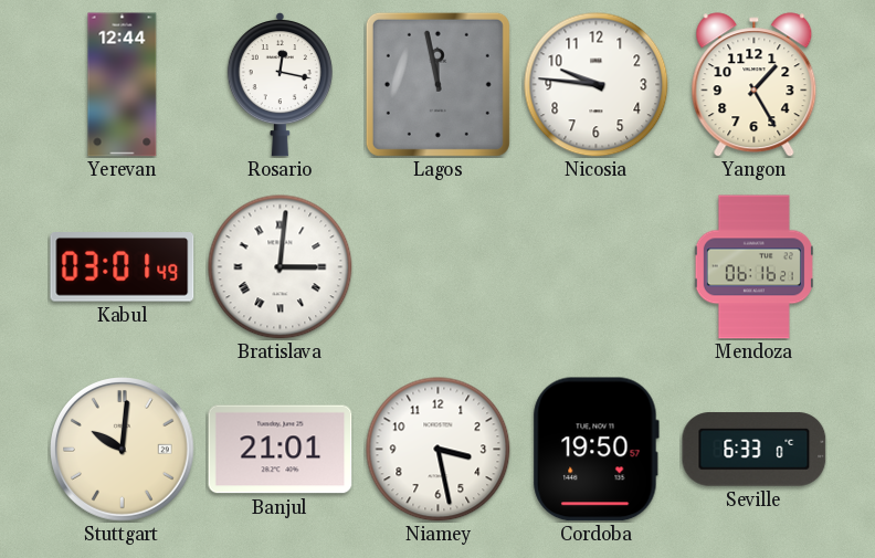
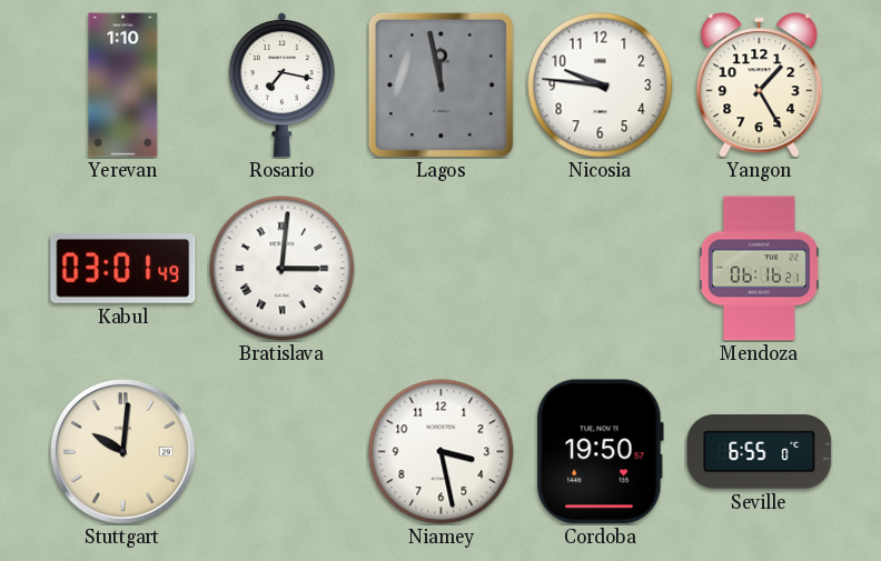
Yerevan: 12:44 -> 1:10
Rosario: 12:17 -> 7:17
Banjul: 21:01 -> none
Seville: 6:33 -> 6:55
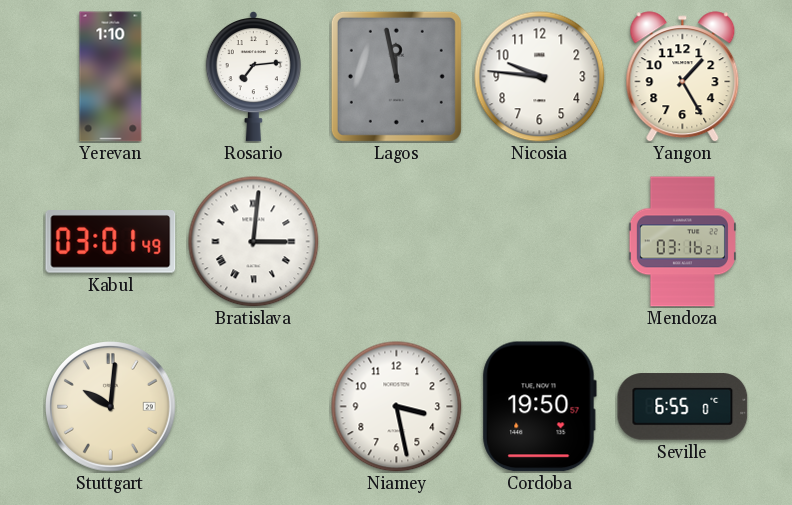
Rosario: 7:17 -> 7:14
Mendoza: 06:16 -> 03:16
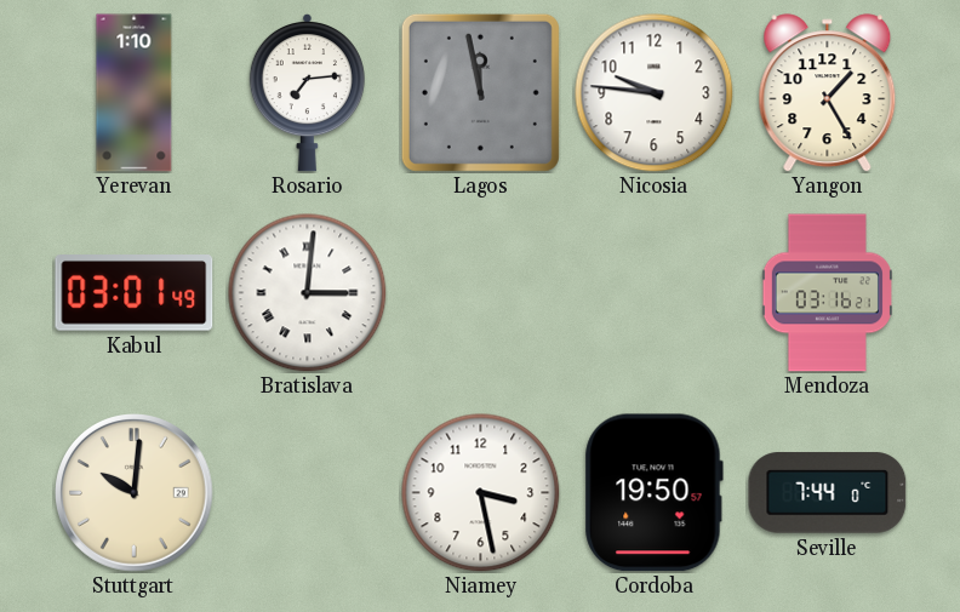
Seville: 6:55 -> 7:44
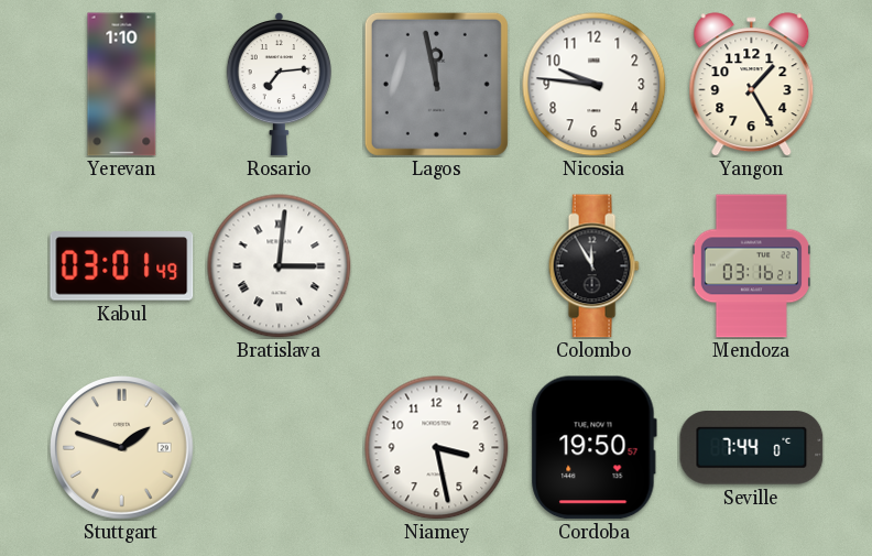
Colombo: none -> 11:55
Stuttgart: 10:01 -> 1:48
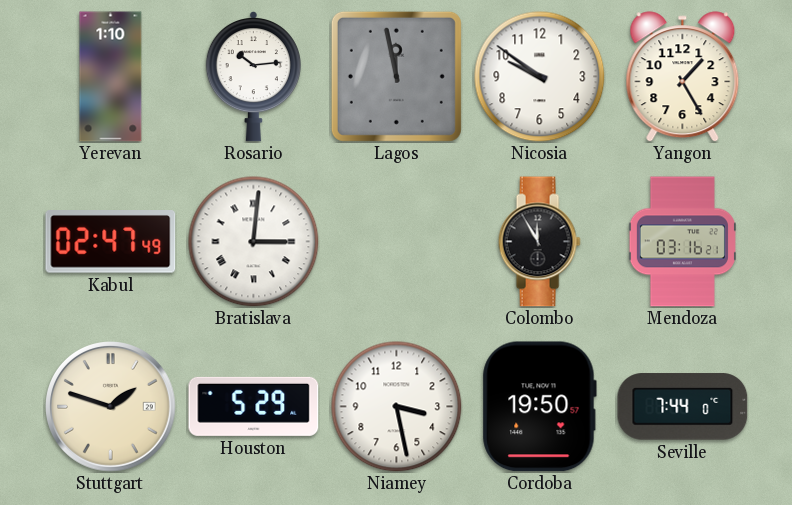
Rosario: 7:14 -> 10:14
Nicosia: 9:46 -> 9:51
Kabul: 03:01 -> 02:47
Houston: none -> 5:29
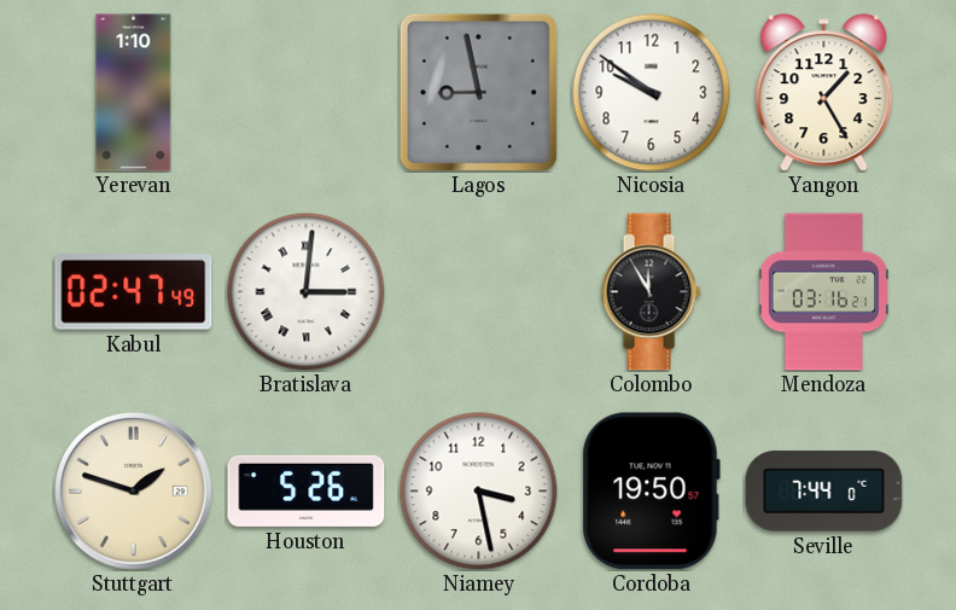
Rosario: 10:14 -> none
Lagos: 11:58 -> 8:58
Houston: 5:29 -> 5:26
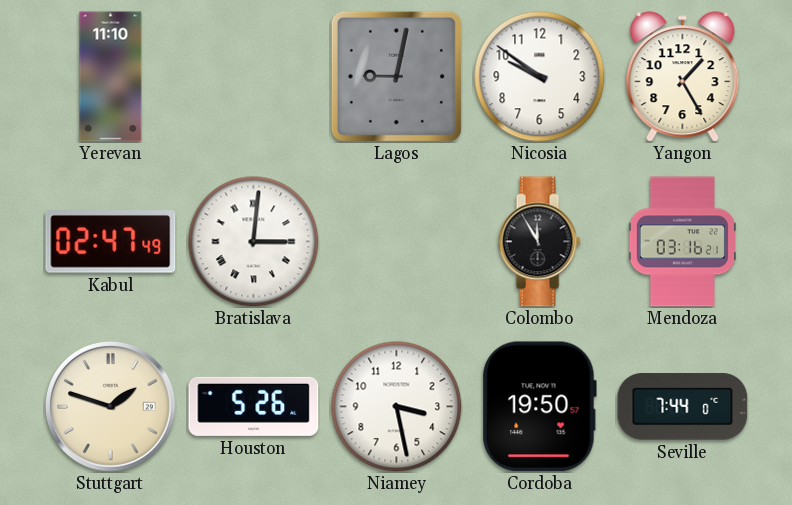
Yerevan: 1:10 -> 11:10
Lagos: 8:58 -> 9:02
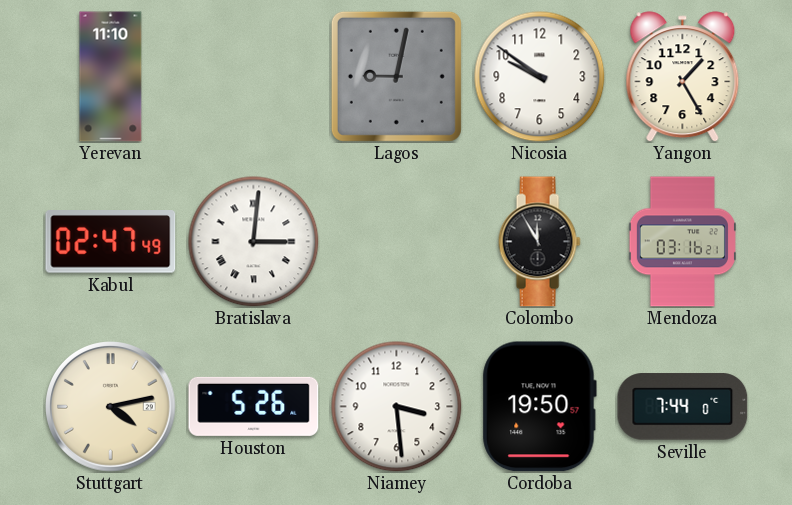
Stuttgart: 1:48 -> 4:13
Niamey: 3:28 -> 3:29
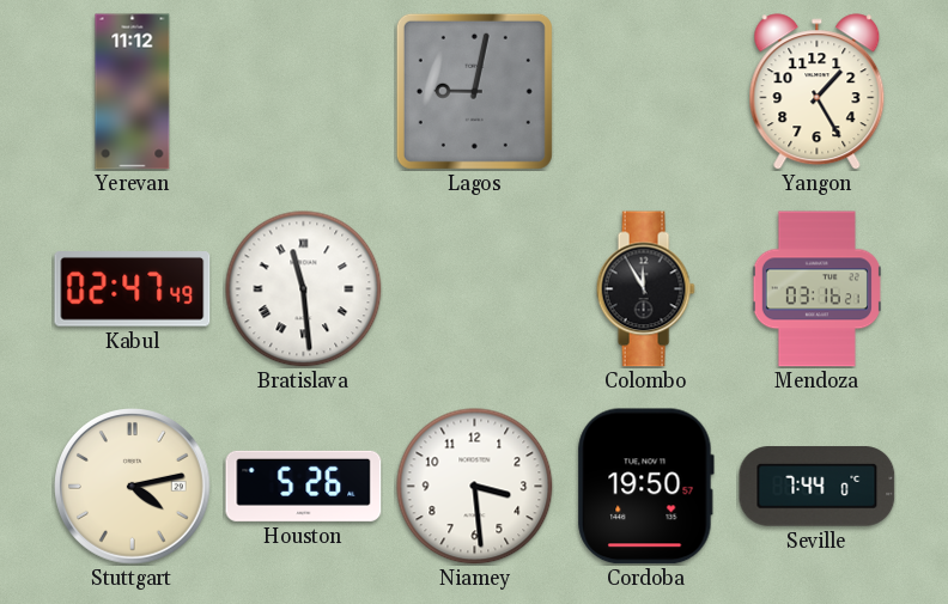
Yerevan: 11:10 -> 11:12
Nicosia: 9:51 -> none
Bratislava: 3:01 -> 11:29
